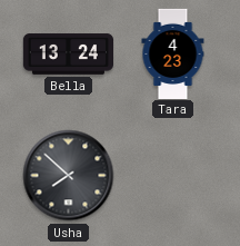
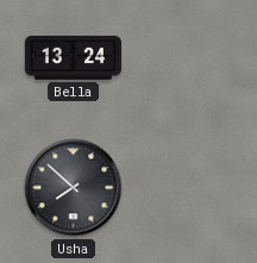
Tara: 4:23 -> none
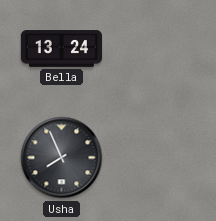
Usha: 7:52 -> 7:56
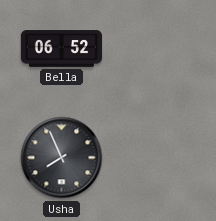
Bella: 13:24 -> 06:52
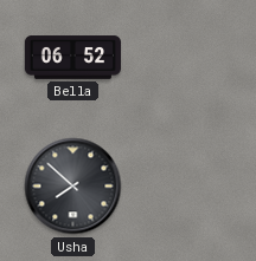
Usha: 7:56 -> 7:52
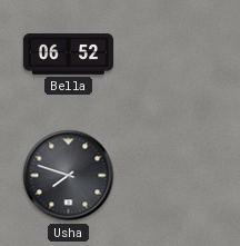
Usha: 7:52 -> 7:48
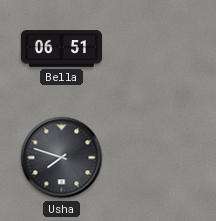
Bella: 06:52 -> 06:51
